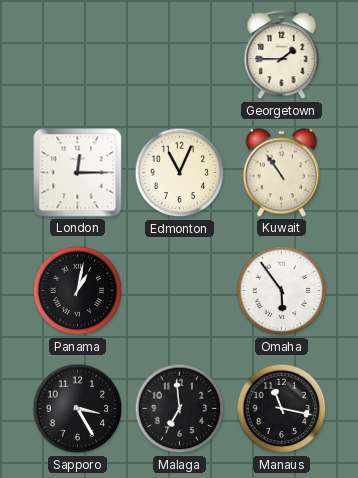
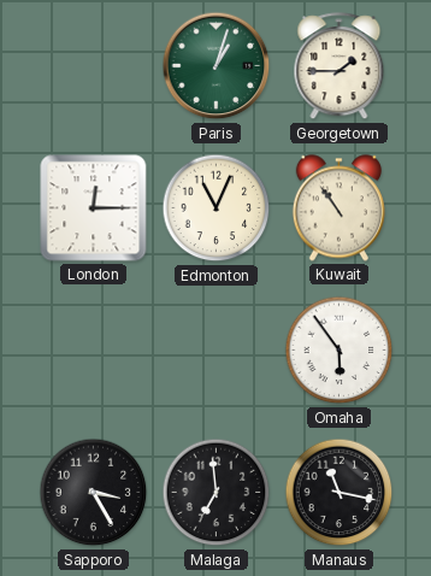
Paris: none -> 1:03
Panama: 1:02 -> none
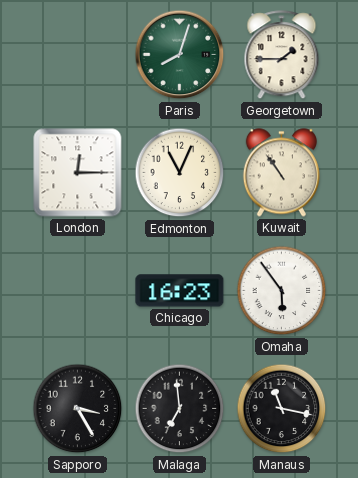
Paris: 1:03 -> 8:03
Chicago: none -> 16:23
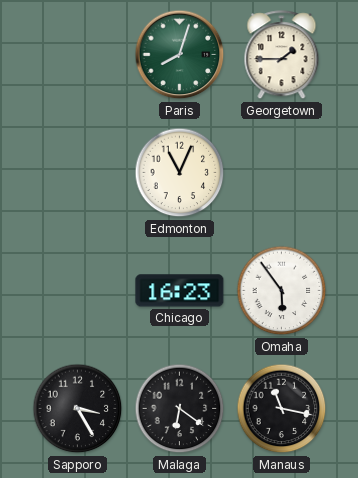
London: 12:15 -> none
Kuwait: 10:54 -> none
Malaga: 6:59 -> 6:21
